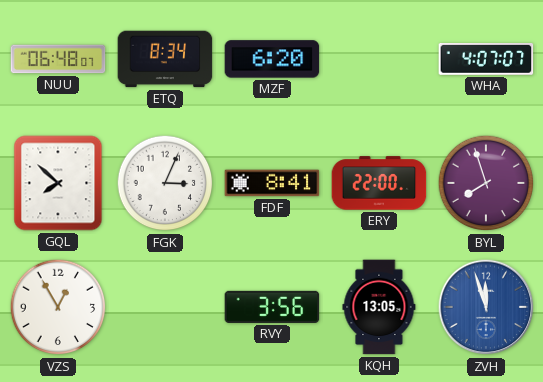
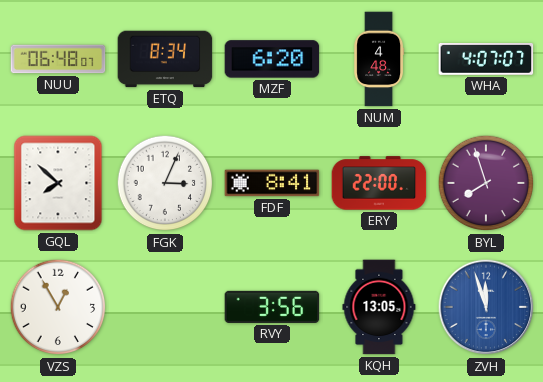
NUM: none -> 4:48
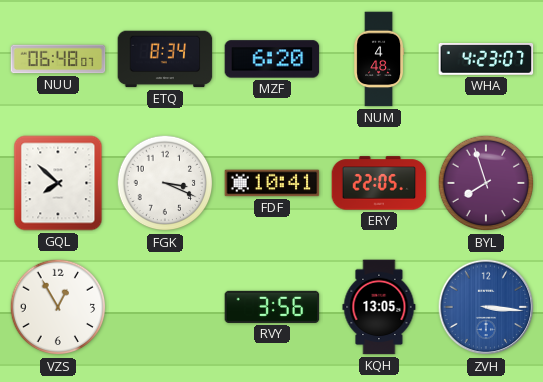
WHA: 4:07 -> 4:23
FGK: 3:04 -> 3:19
FDF: 8:41 -> 10:41
ERY: 22:00 -> 22:05
ZVH: 11:57 -> 3:16
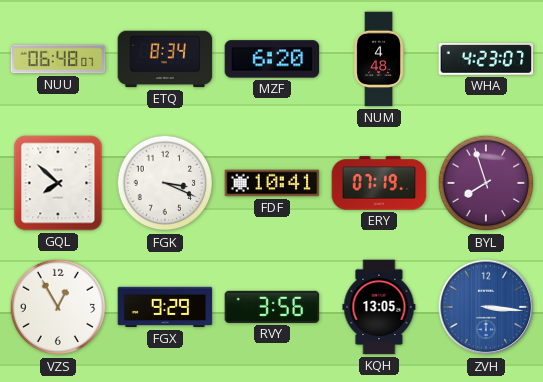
ERY: 22:05 -> 07:19
FGX: none -> 9:29
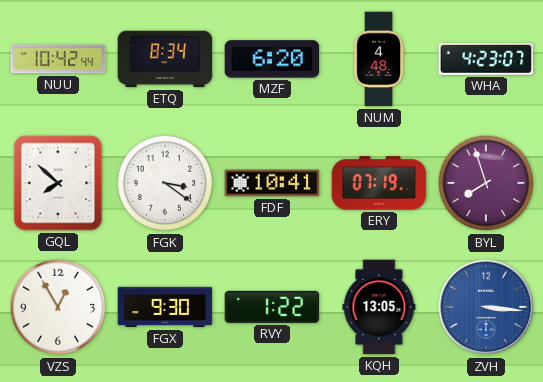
NUU: 06:48 -> 10:42
FGK: 3:19 -> 3:21
FGX: 9:29 -> 9:30
RVY: 3:56 -> 1:22
